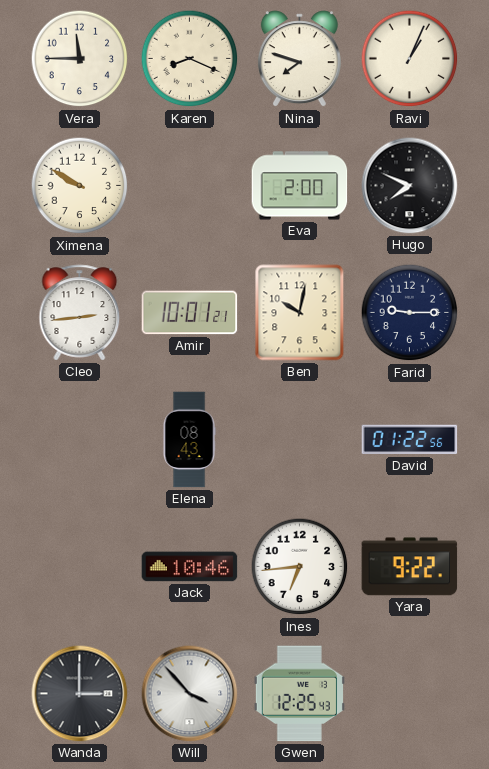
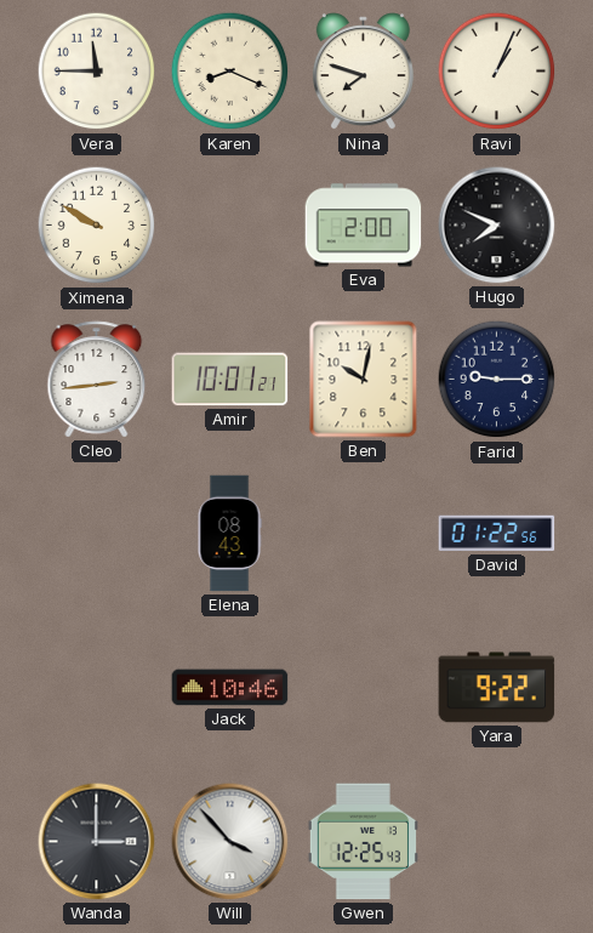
Ines: 6:44 -> none
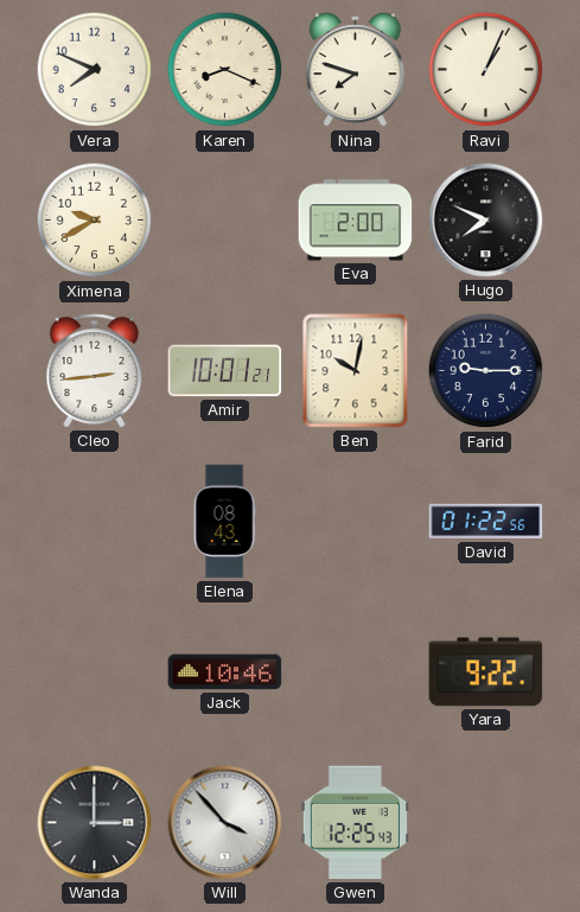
Vera: 11:45 -> 7:49
Ximena: 9:50 -> 9:40
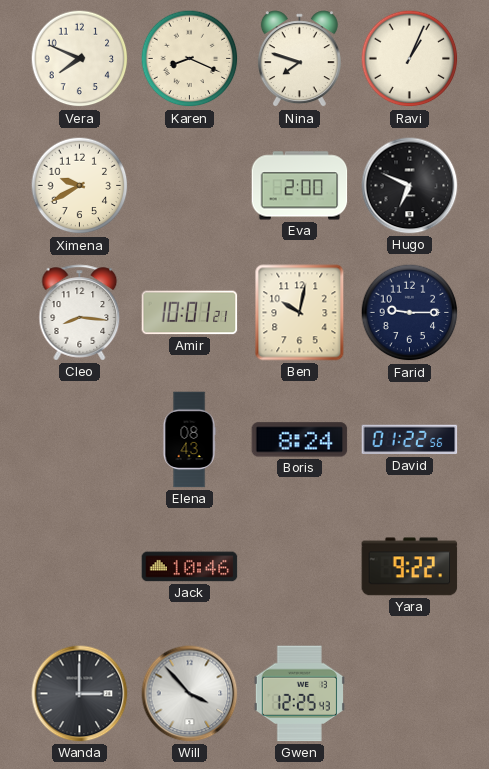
Hugo: 7:49 -> 6:49
Cleo: 2:44 -> 8:16
Boris: none -> 8:24
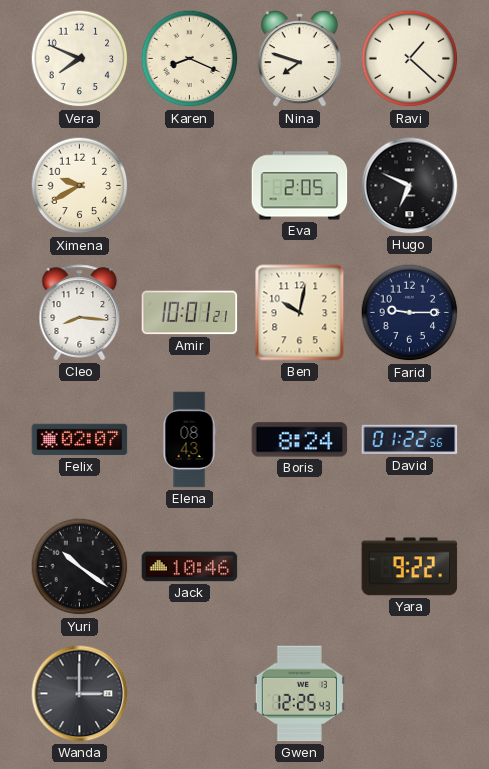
Ravi: 1:04 -> 1:22
Eva: 2:00 -> 2:05
Felix: none -> 02:07
Yuri: none -> 10:21
Will: 3:53 -> none
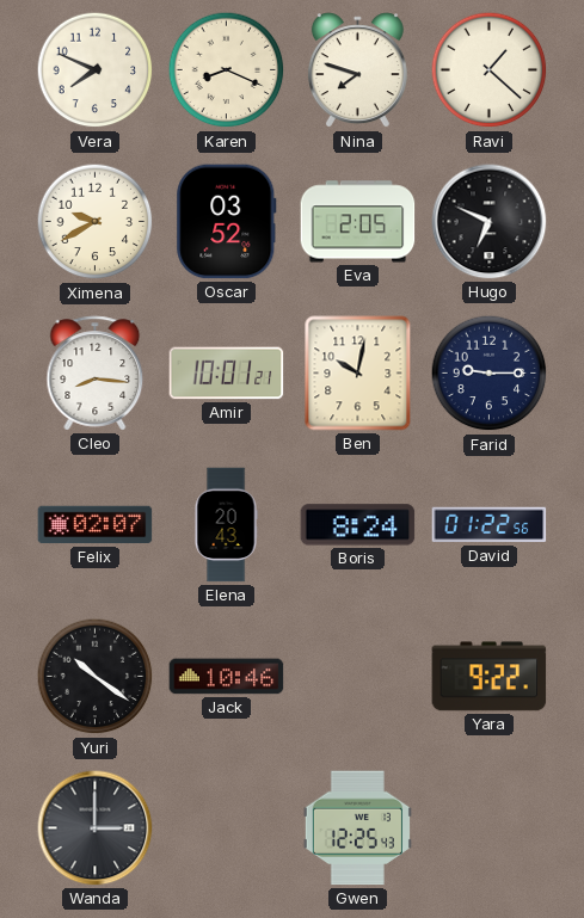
Oscar: none -> 03:52
Elena: 08:43 -> 20:43
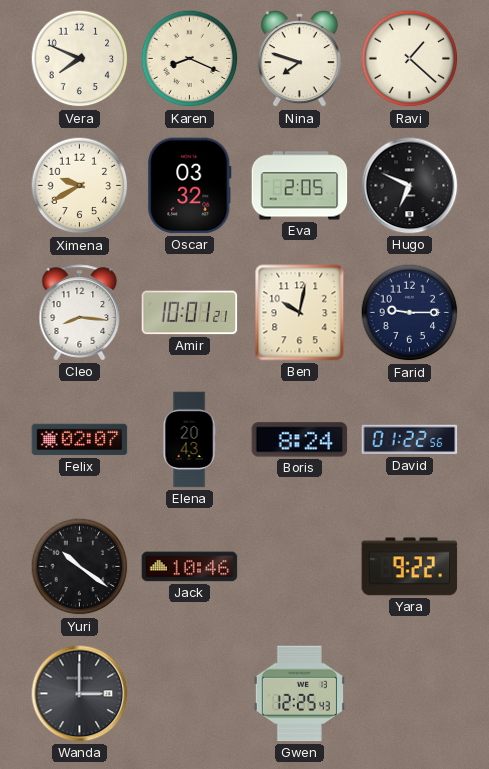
Oscar: 03:52 -> 03:32
